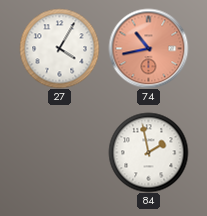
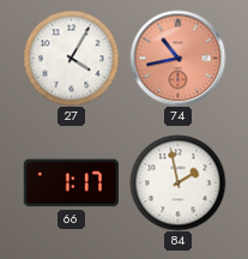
66: none -> 1:17
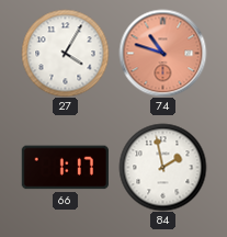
74: 10:43 -> 10:48
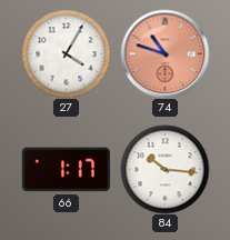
84: 1:58 -> 10:16
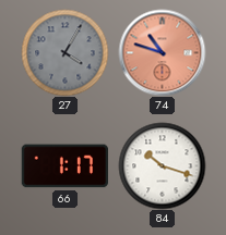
27 dial: white -> grey
84: 10:16 -> 10:18
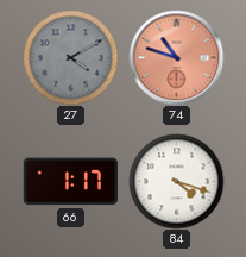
27: 4:05 -> 4:10
84: 10:18 -> 4:18
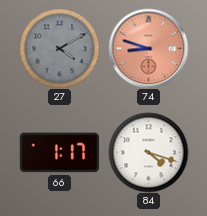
74: 10:48 -> 8:48
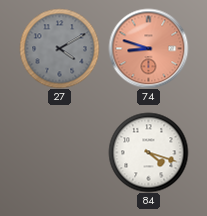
66: 1:17 -> none
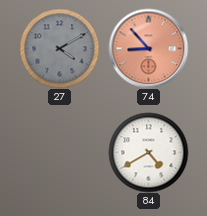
74: 8:48 -> 8:53
84: 4:18 -> 4:40
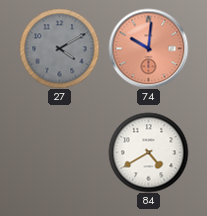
74: 8:53 -> 10:01
